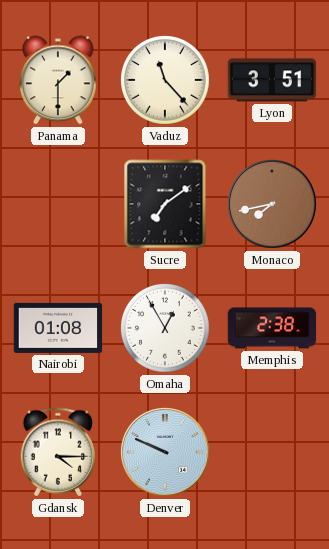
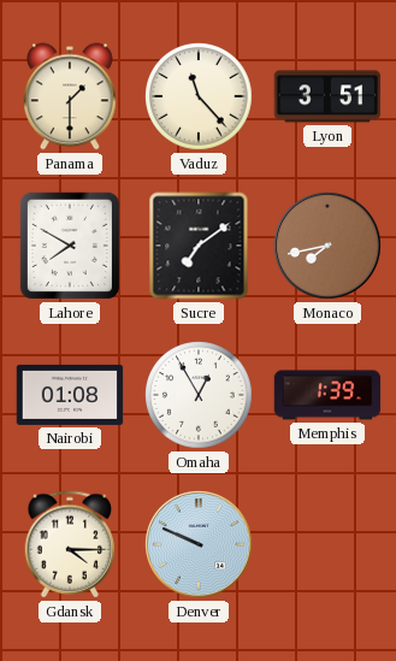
Lahore: none -> 7:50
Memphis: 2:38 -> 1:39
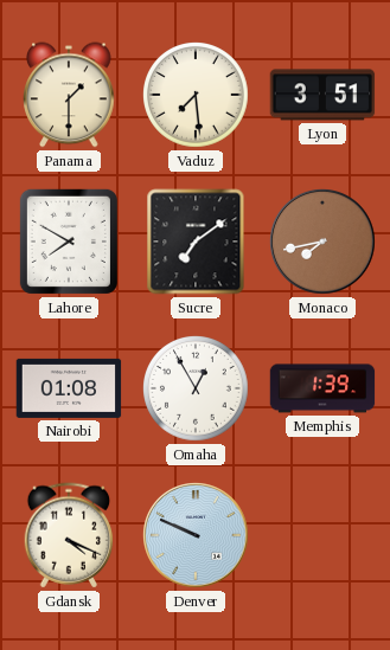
Vaduz: 11:23 -> 7:29
Gdansk: 4:15 -> 4:19
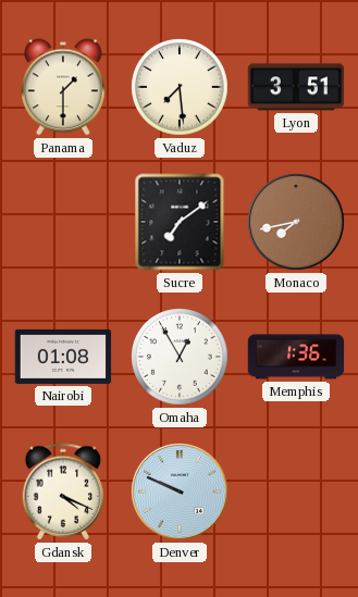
Lahore: 7:50 -> none
Memphis: 1:39 -> 1:36
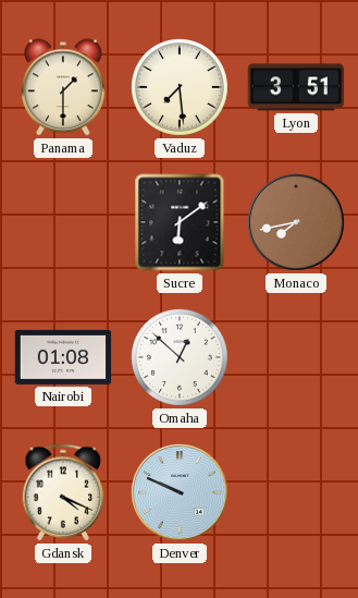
Sucre: 7:09 -> 6:09
Omaha: 12:55 -> 12:52
Memphis: 1:36 -> none
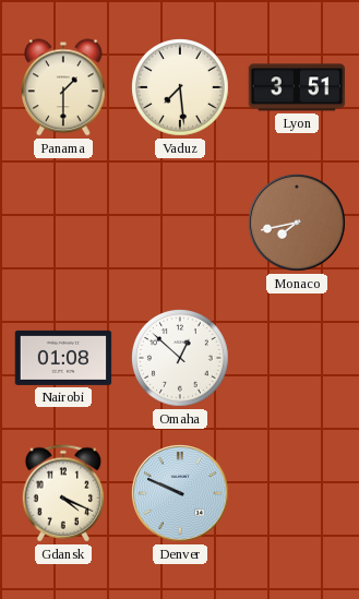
Sucre: 6:09 -> none
